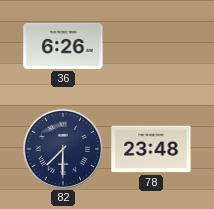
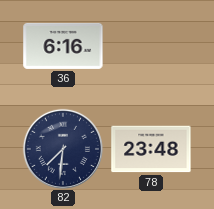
36: 6:26 -> 6:16
82: 7:30 -> 7:31
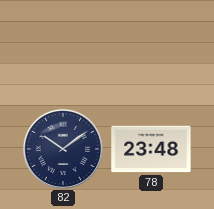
36: 6:16 -> none
82: 7:31 -> 10:09
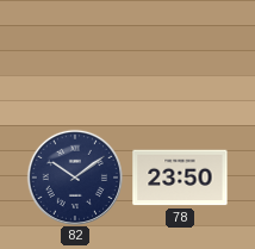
78: 23:48 -> 23:50
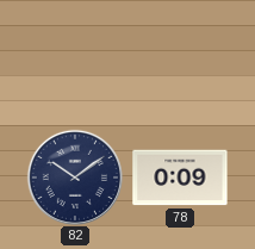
78: 23:50 -> 0:09
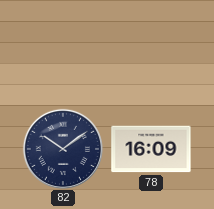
78: 0:09 -> 16:09
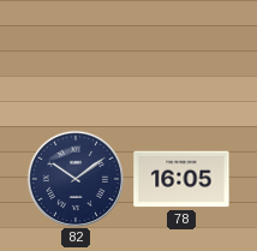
78: 16:09 -> 16:05
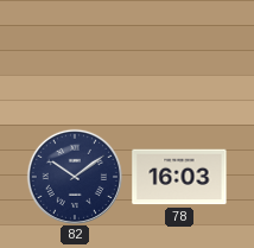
78: 16:05 -> 16:03
